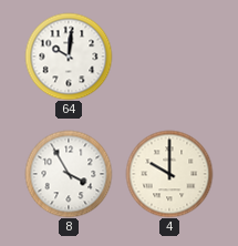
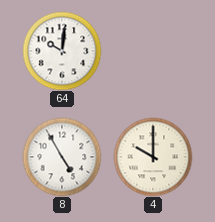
8: 3:55 -> 4:55
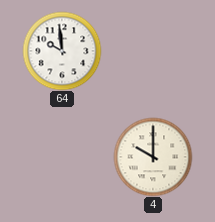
64: 10:01 -> 9:59
8: 4:55 -> none
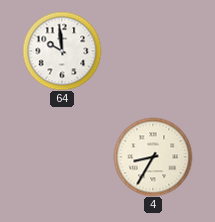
4: 10:00 -> 8:35
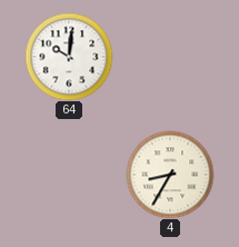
64: 9:59 -> 10:01
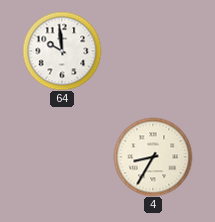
64: 10:01 -> 9:59
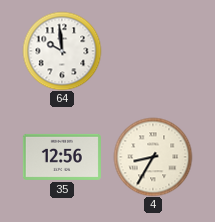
35: none -> 12:56
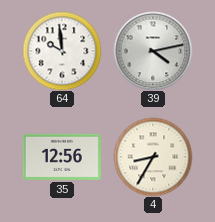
39: none -> 4:13
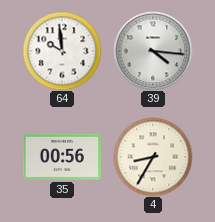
39: 4:13 -> 4:16
35: 12:56 -> 00:56
